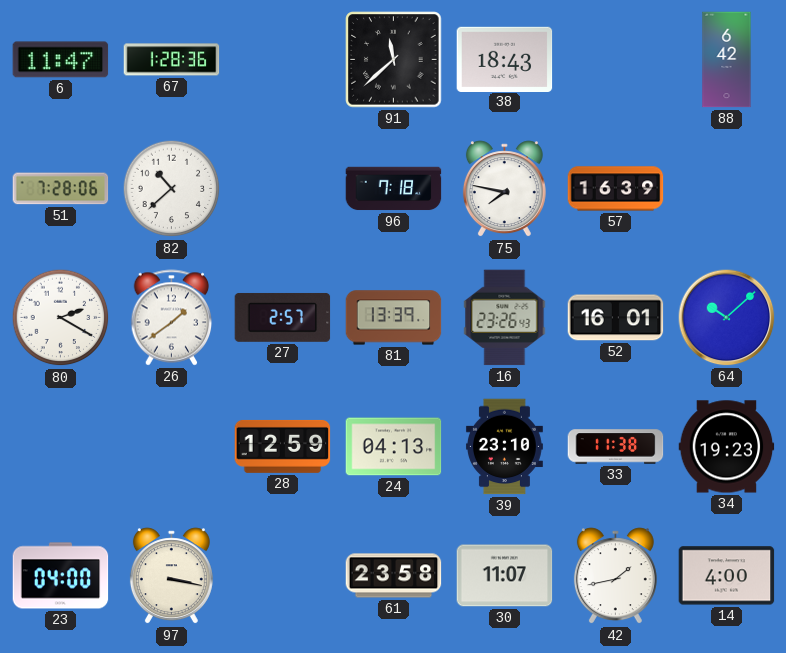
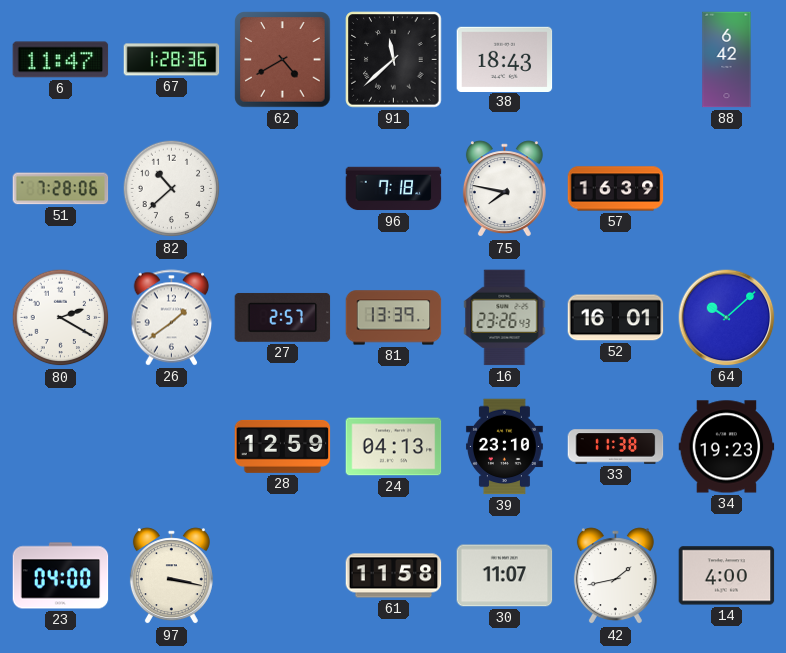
62: none -> 4:40
61: 23:58 -> 11:58
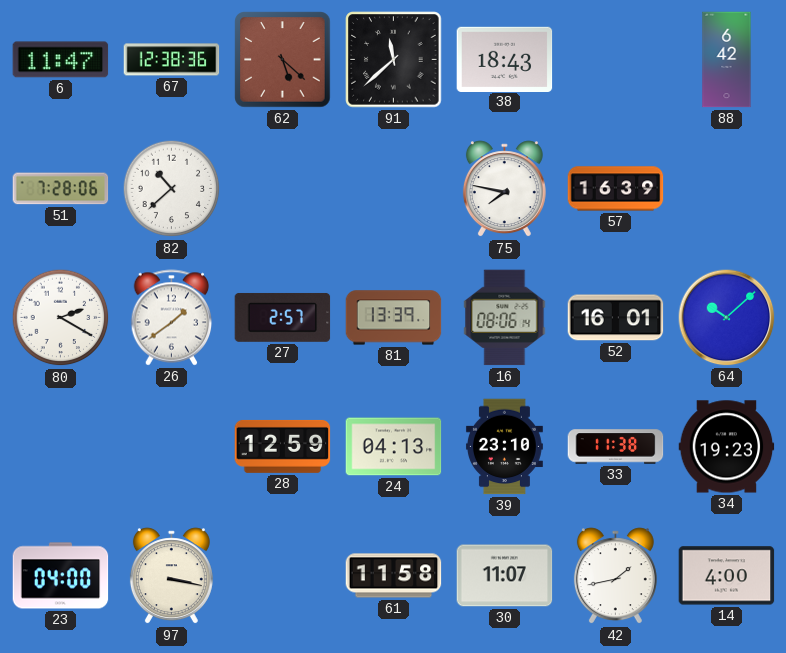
67: 1:28 -> 12:38
62: 4:40 -> 5:22
96: 7:18 -> none
16: 23:26 -> 08:06
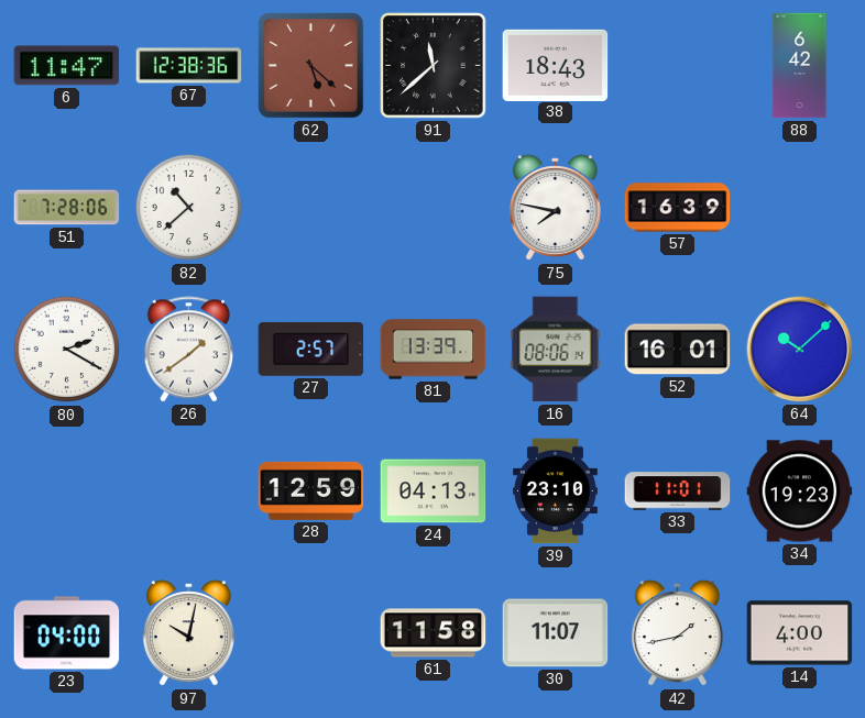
33: 11:38 -> 11:01
97: 3:17 -> 10:02
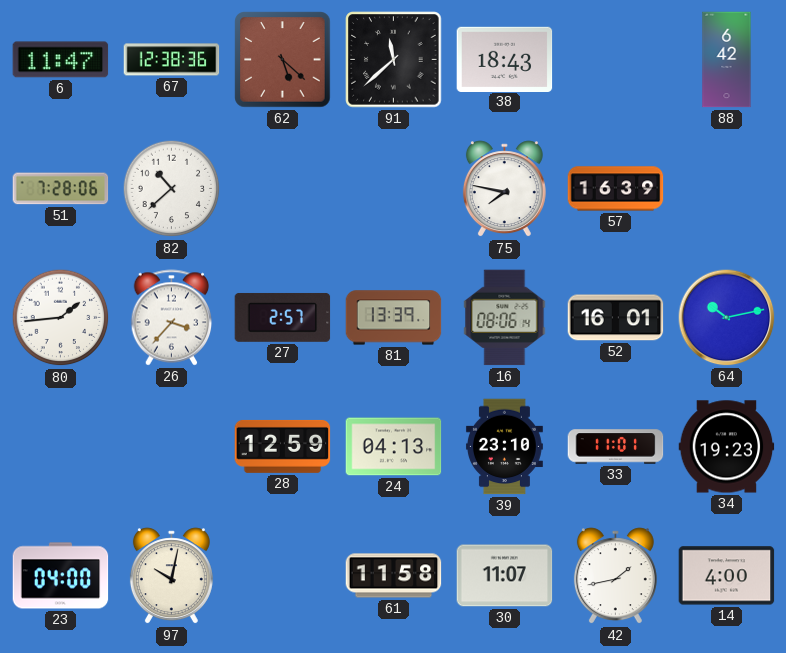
80: 2:20 -> 1:44
26: 1:39 -> 3:37
64: 10:08 -> 10:13
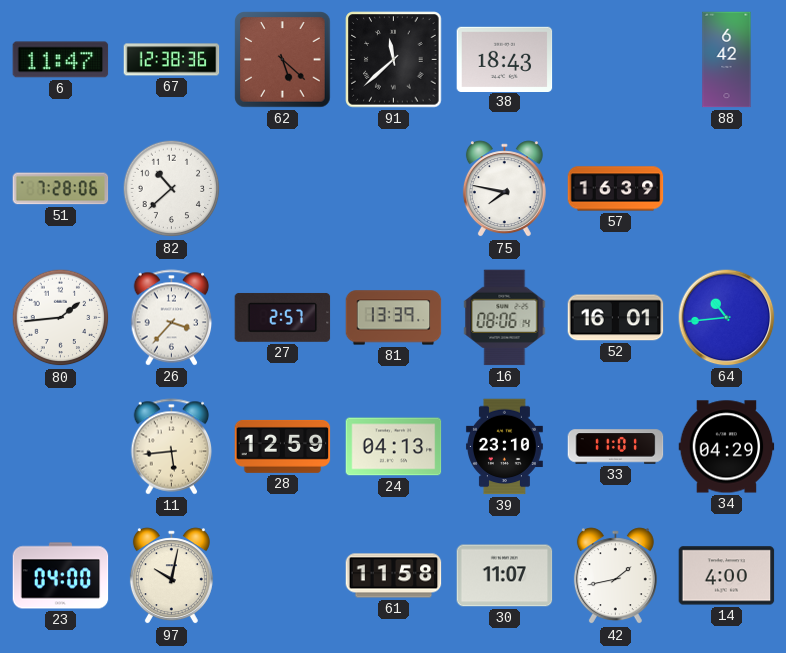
64: 10:13 -> 10:44
11: none -> 5:44
34: 19:23 -> 04:29
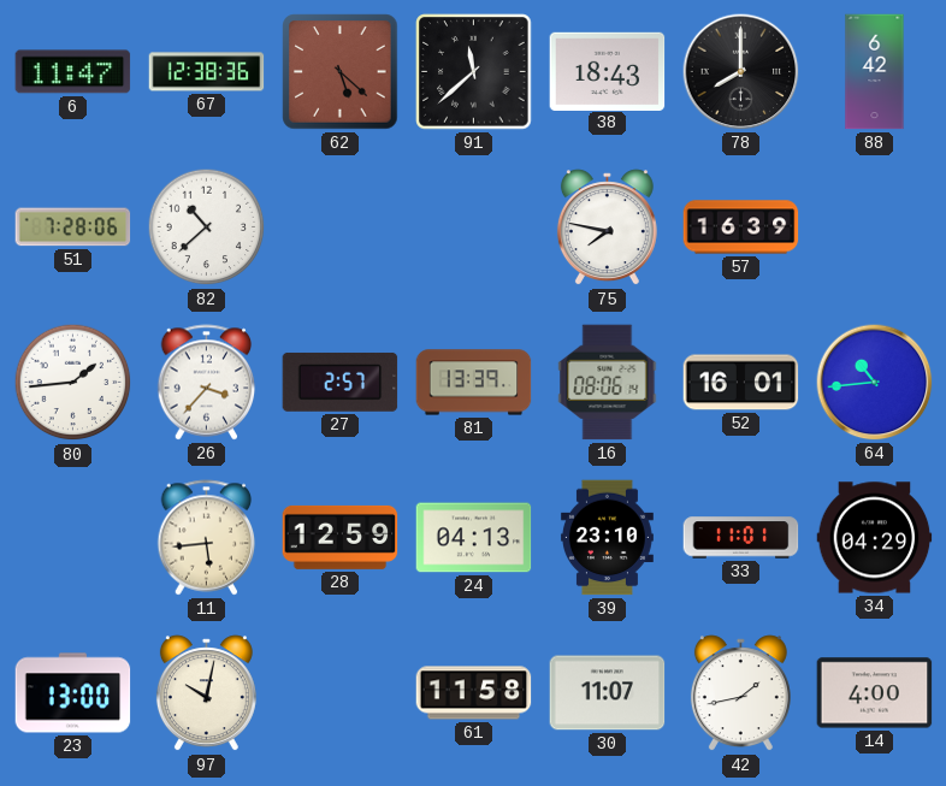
78: none -> 8:00
23: 04:00 -> 13:00
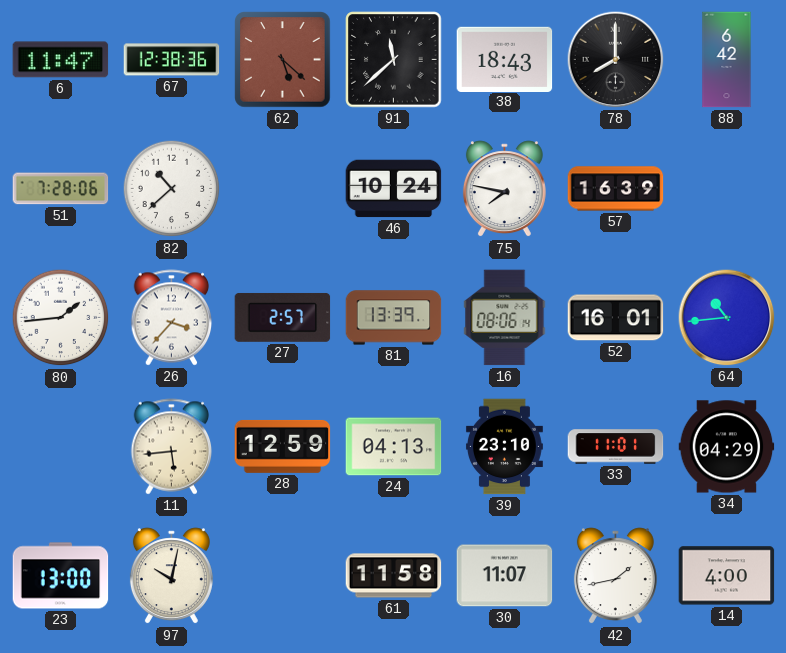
46: none -> 10:24
